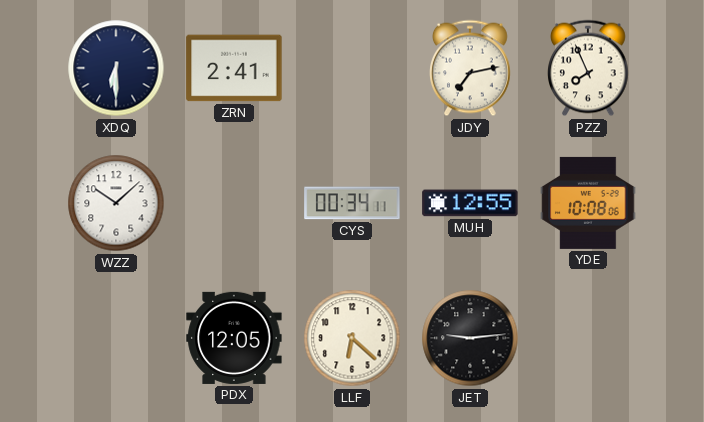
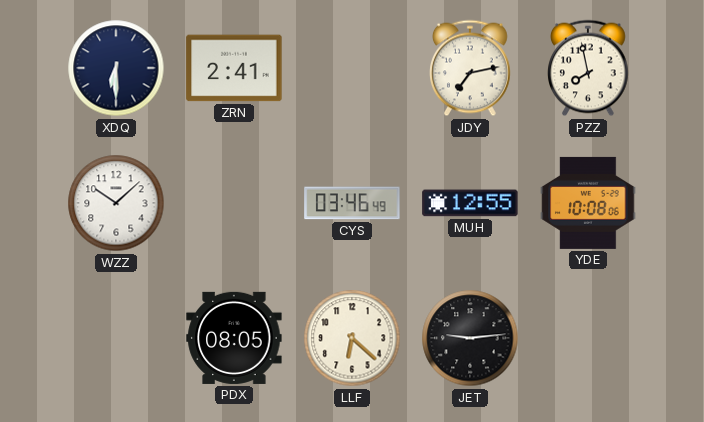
PZZ: 7:56 -> 7:58
CYS: 00:34 -> 03:46
PDX: 12:05 -> 08:05
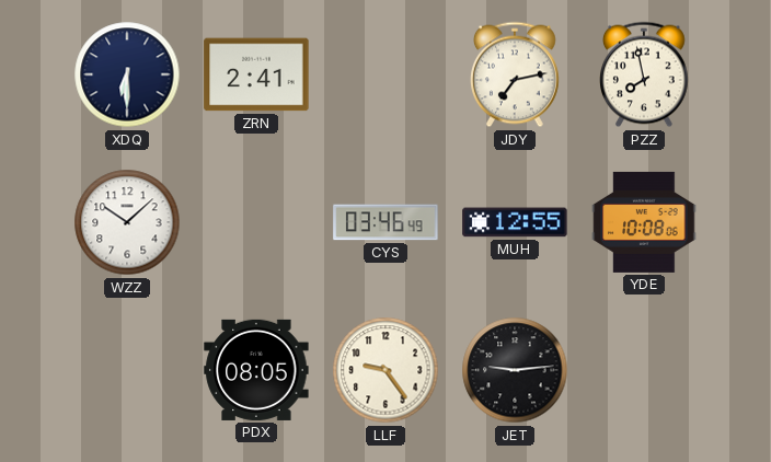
LLF: 6:22 -> 9:24
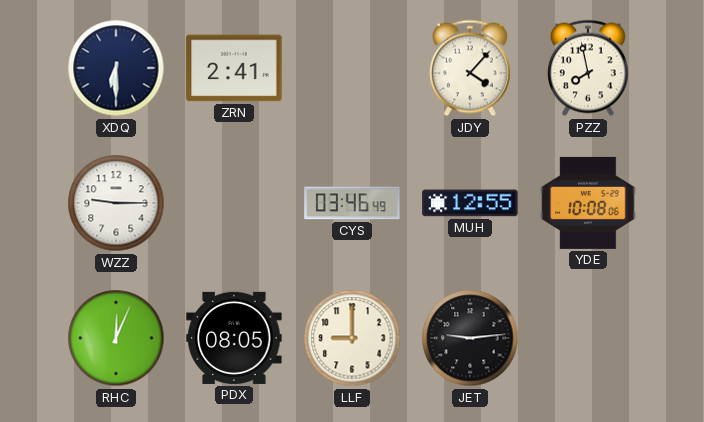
JDY: 7:13 -> 4:07
WZZ: 10:08 -> 9:15
RHC: none -> 12:04
LLF: 9:24 -> 9:00
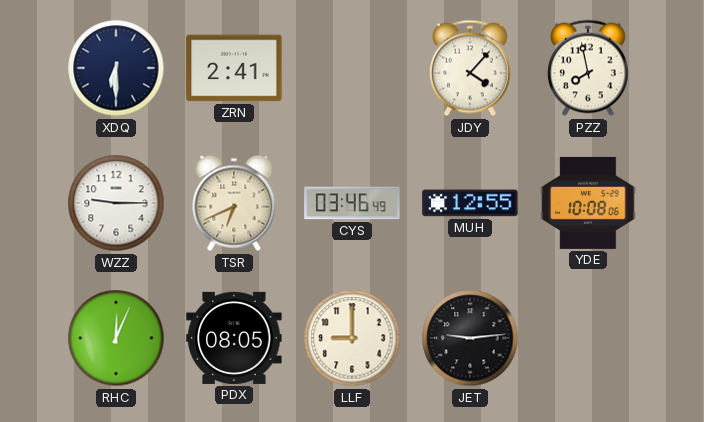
TSR: none -> 6:41
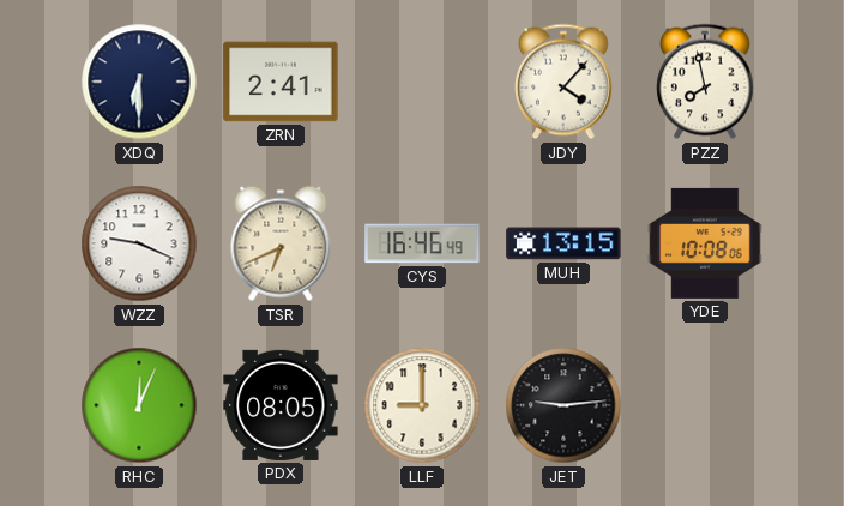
WZZ: 9:15 -> 9:19
CYS: 03:46 -> 16:46
MUH: 12:55 -> 13:15
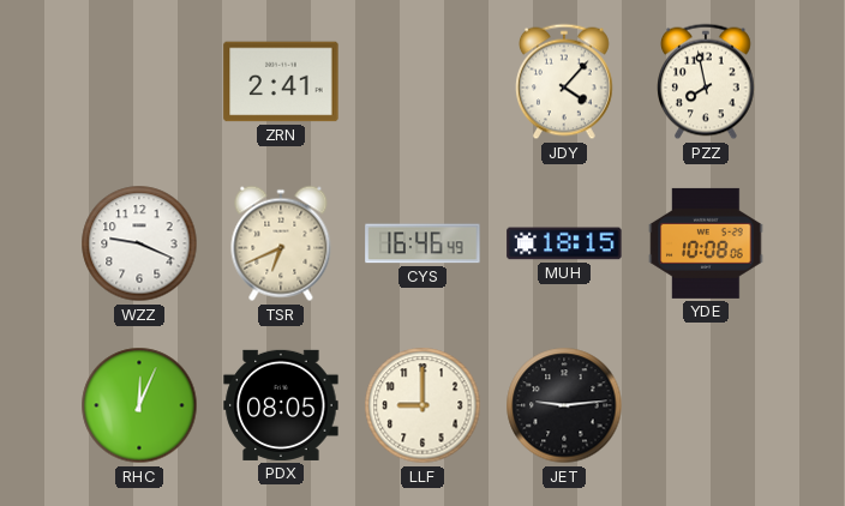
XDQ: 6:30 -> none
MUH: 13:15 -> 18:15
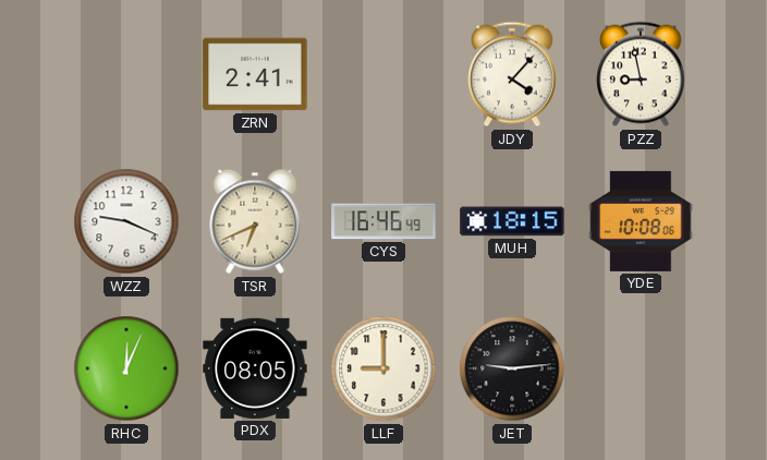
PZZ: 7:58 -> 8:58
